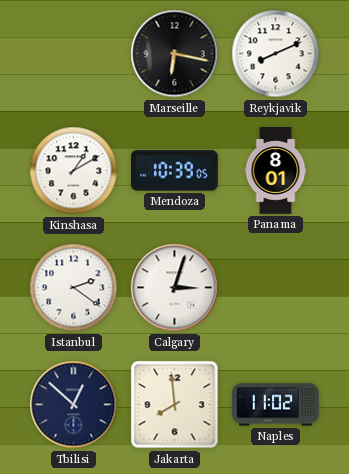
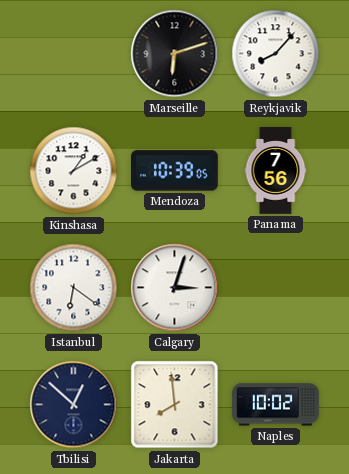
Marseille: 6:17 -> 6:12
Reykjavik: 8:11 -> 8:07
Panama: 8:01 -> 7:56
Istanbul: 2:21 -> 6:21
Naples: 11:02 -> 10:02
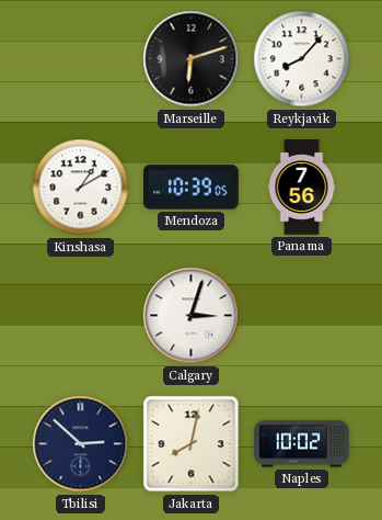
Istanbul: 6:21 -> none
Tbilisi: 12:52 -> 2:52
Jakarta: 7:59 -> 8:02
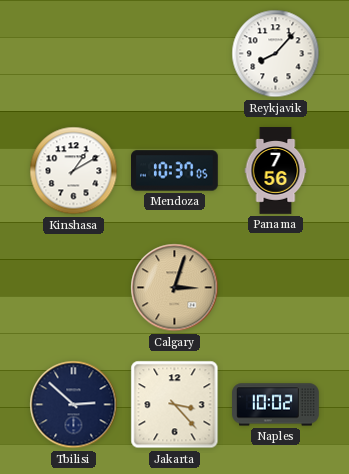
Marseille: 6:12 -> none
Mendoza: 10:39 -> 10:37
Calgary dial: white -> champagne
Jakarta: 8:02 -> 3:23
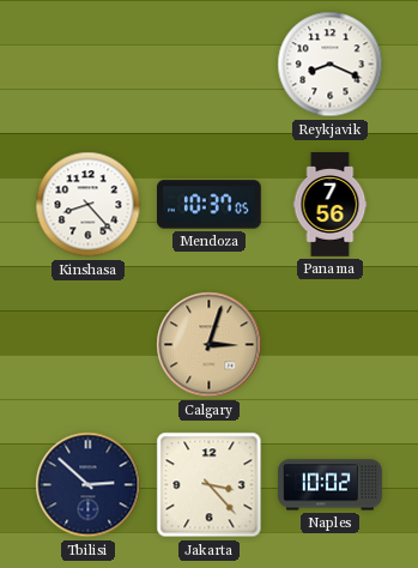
Reykjavik: 8:07 -> 8:19
Kinshasa: 1:10 -> 8:23
